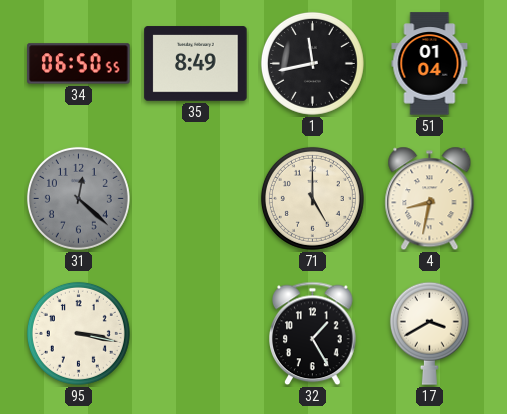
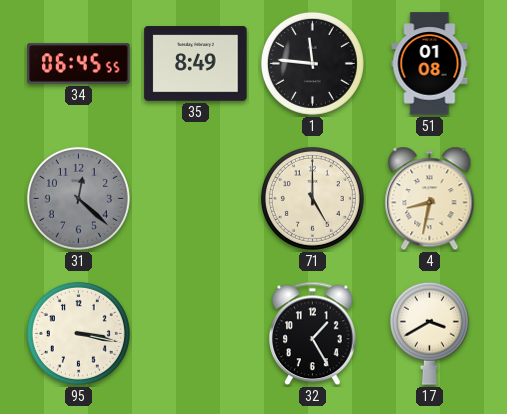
34: 06:50 -> 06:45
1: 11:43 -> 11:46
51: 01:04 -> 01:08
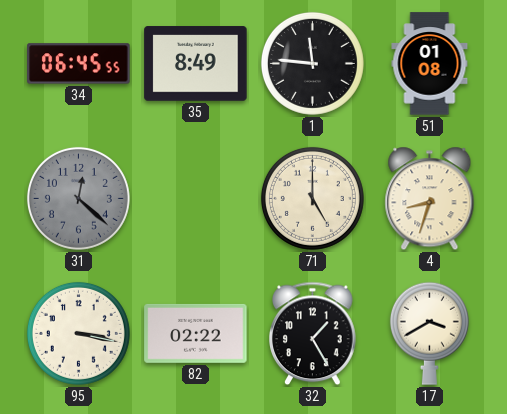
4: 8:32 -> 8:33
82: none -> 02:22
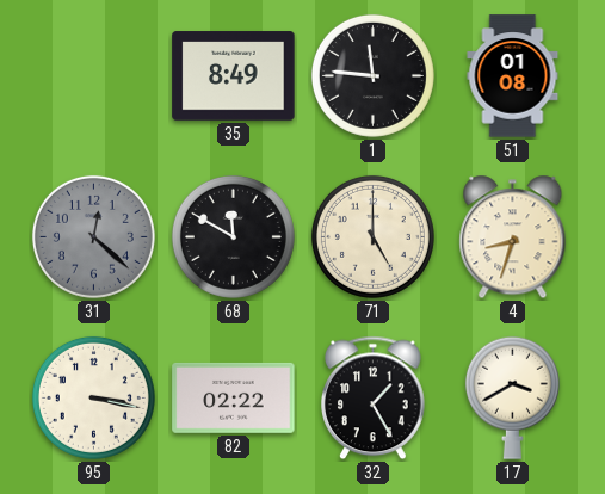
34: 06:45 -> none
68: none -> 11:50
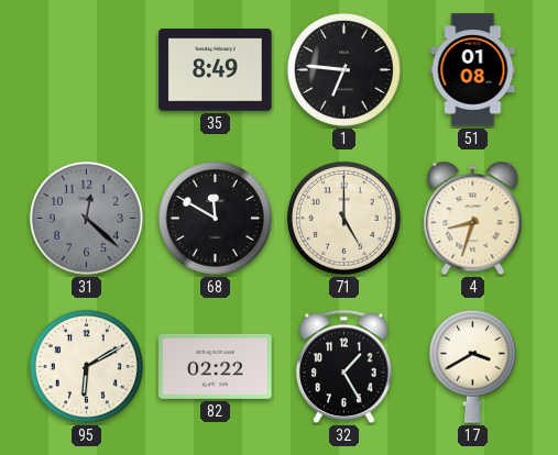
1: 11:46 -> 6:46
95: 3:17 -> 6:10
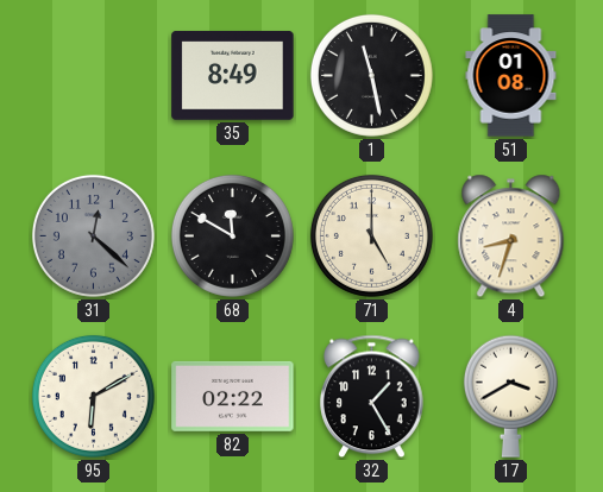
1: 6:46 -> 11:28
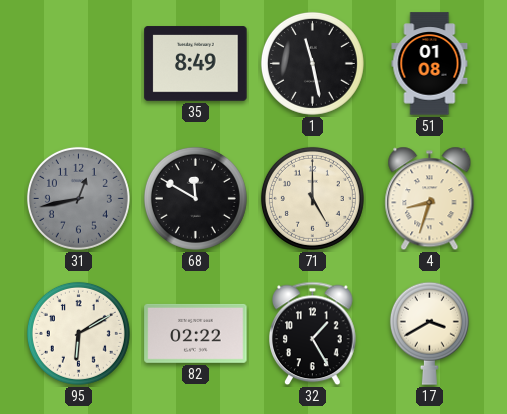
31: 12:22 -> 12:43
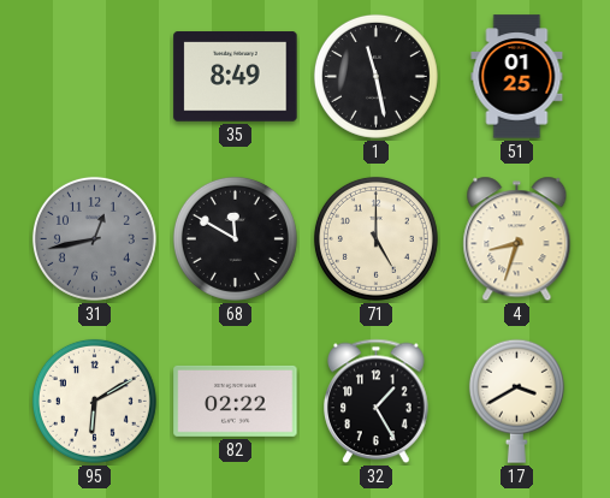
51: 01:08 -> 01:25
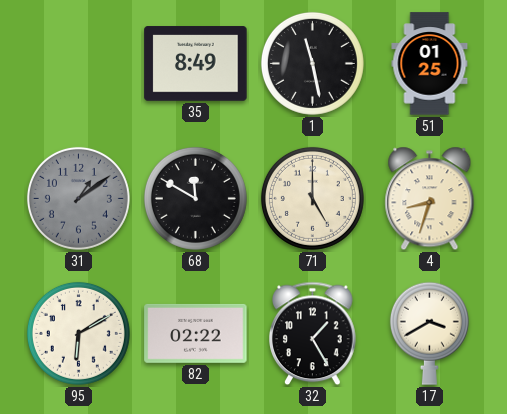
31: 12:43 -> 1:09
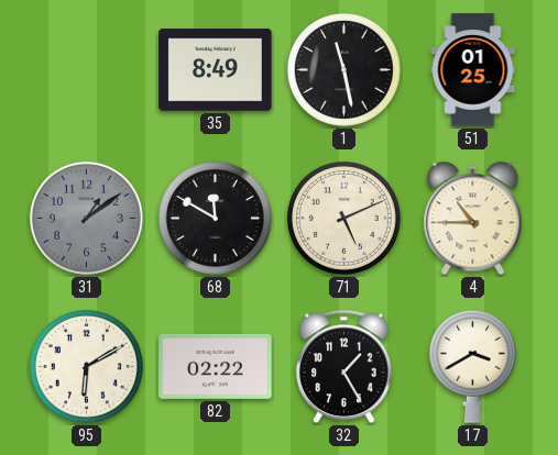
71: 5:00 -> 5:11
4: 8:33 -> 10:45
